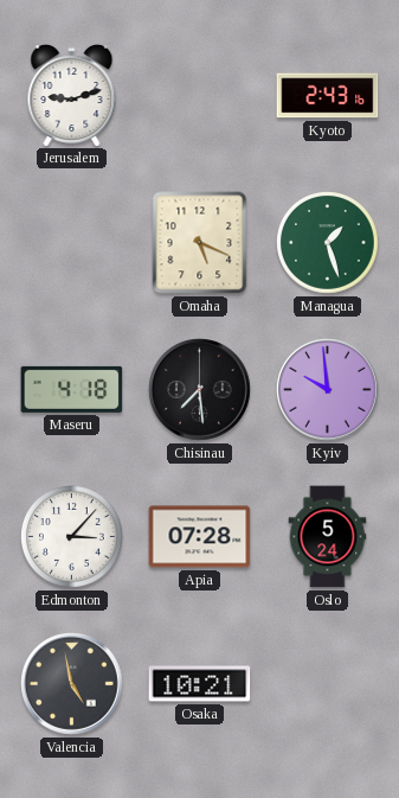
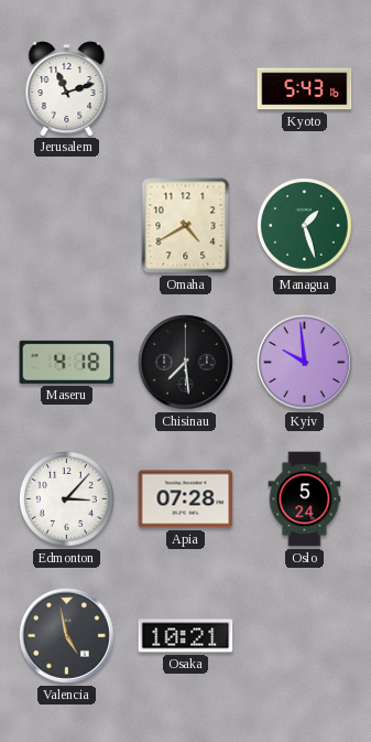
Jerusalem: 9:12 -> 11:12
Kyoto: 2:43 -> 5:43
Omaha: 5:19 -> 4:40
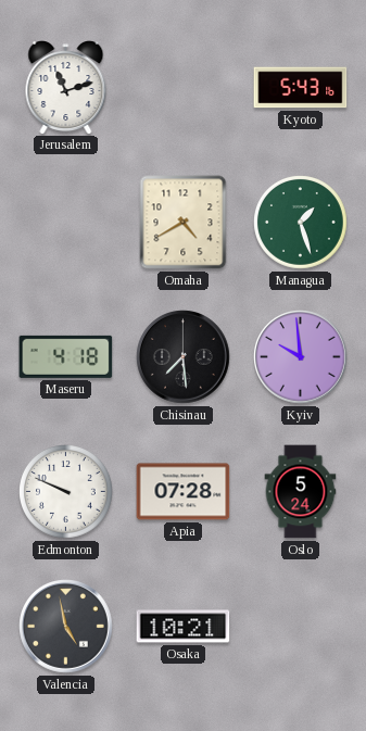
Edmonton: 3:07 -> 9:49
